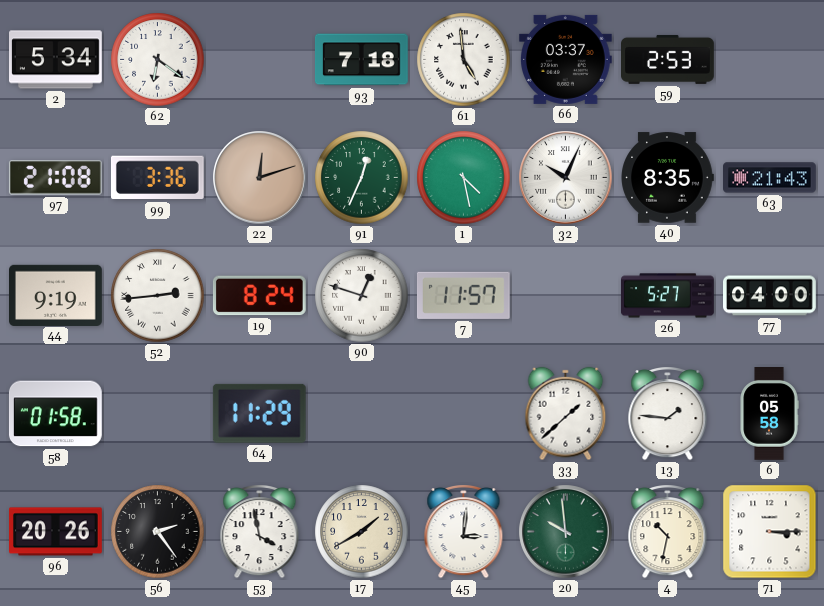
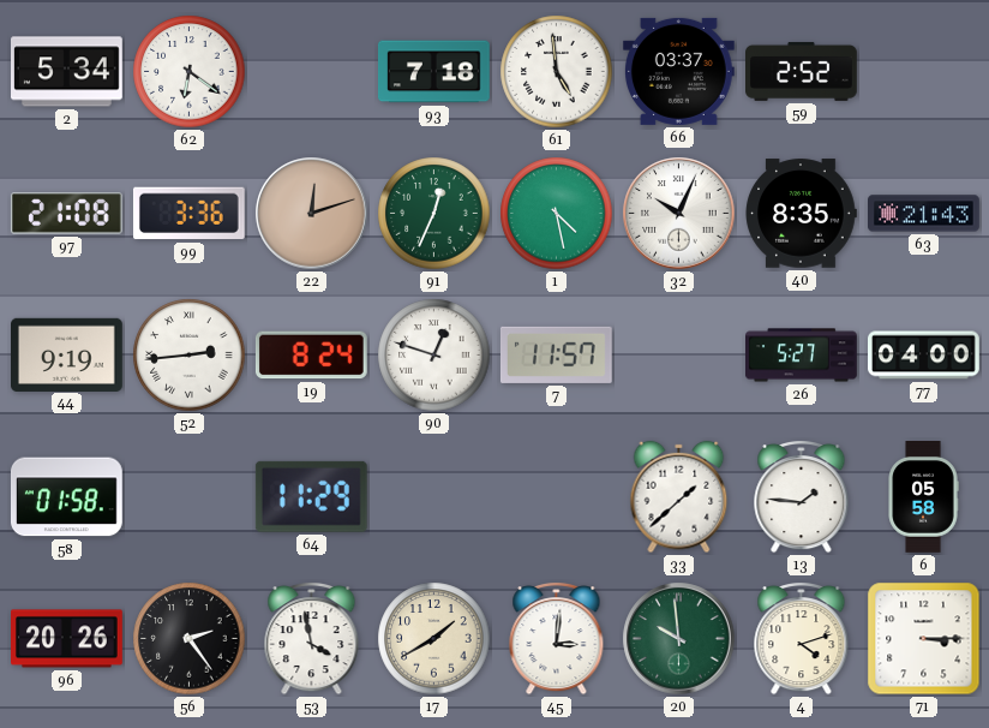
59: 2:53 -> 2:52
4: 10:32 -> 4:12
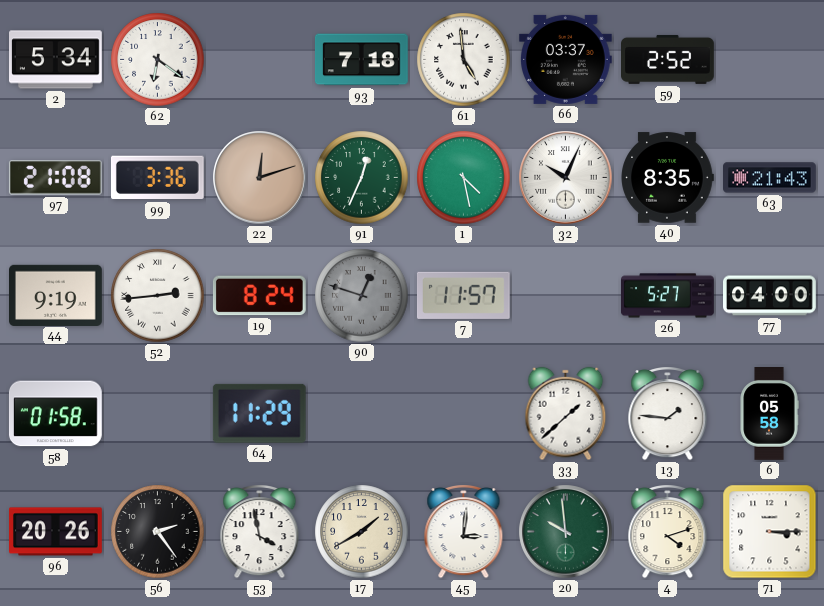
90 dial: white -> grey
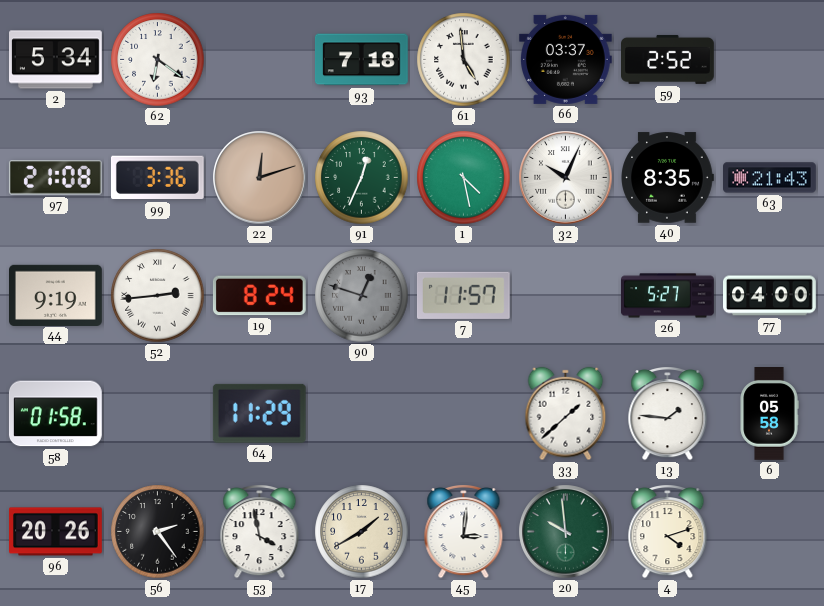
71: 3:15 -> none
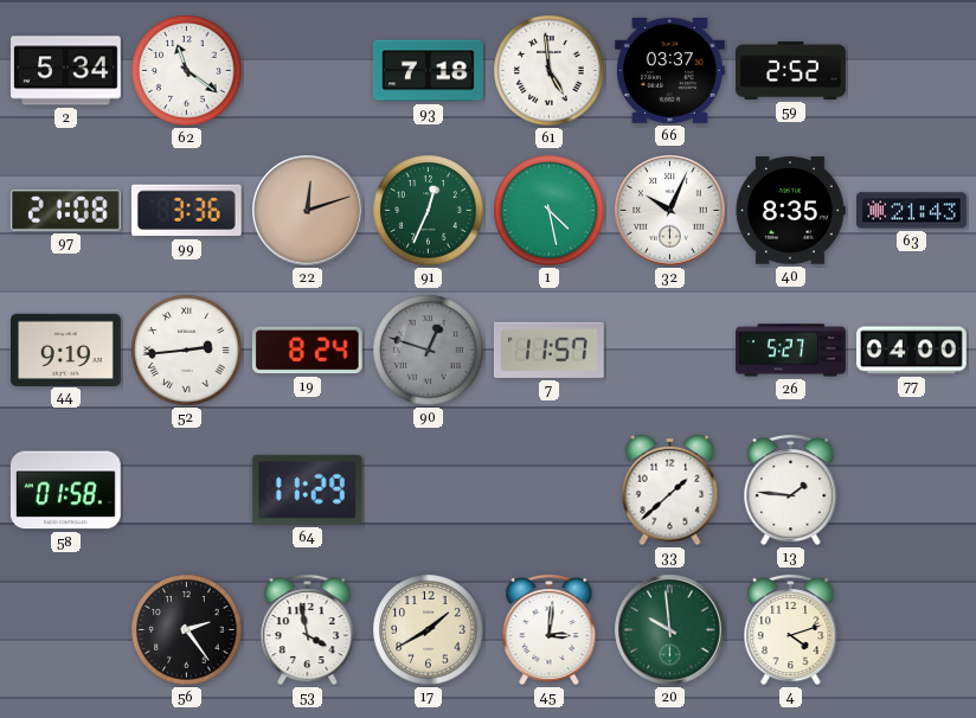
62: 6:21 -> 11:21
6: 05:58 -> none
96: 20:26 -> none
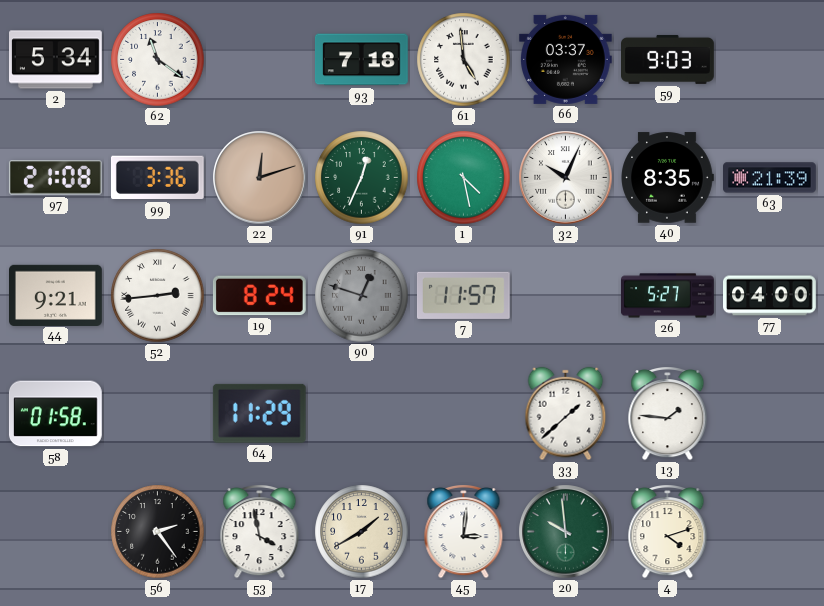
59: 2:52 -> 9:03
63: 21:43 -> 21:39
44: 9:19 -> 9:21
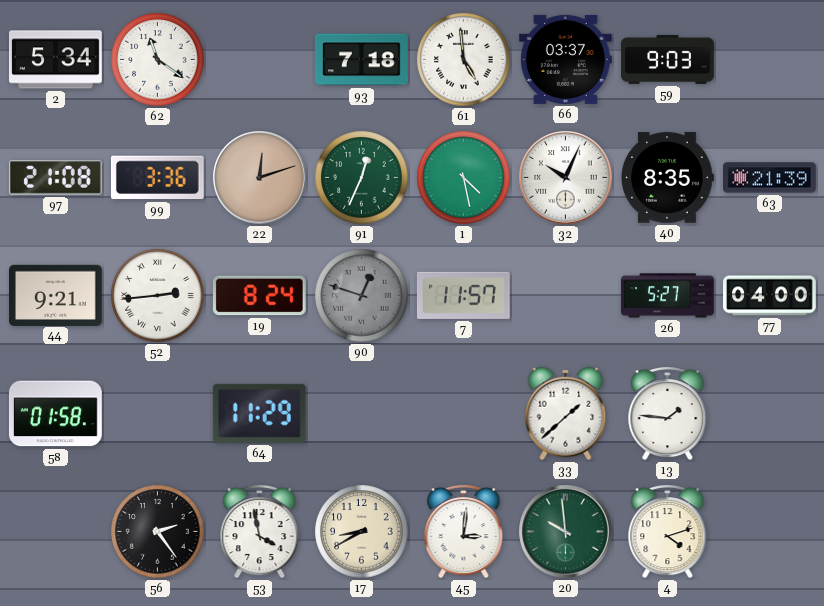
17: 1:40 -> 8:40
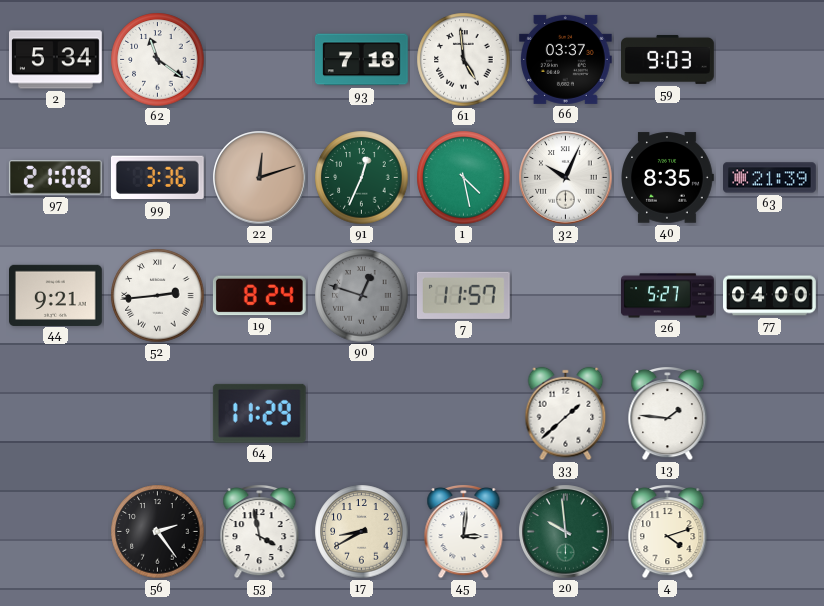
58: 01:58 -> none
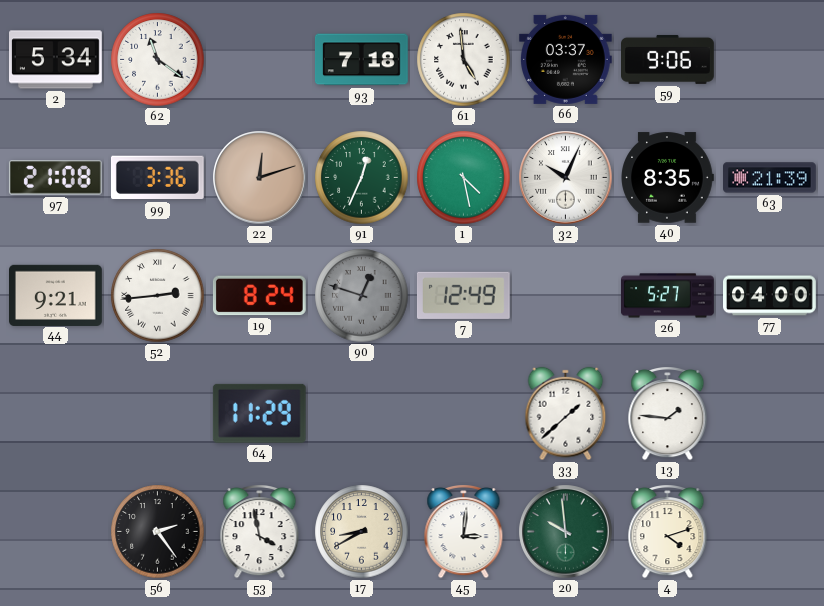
59: 9:03 -> 9:06
7: 11:57 -> 12:49
